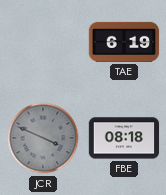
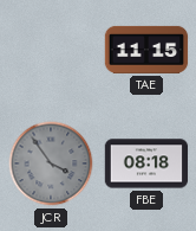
TAE: 6:19 -> 11:15
JCR: 3:49 -> 3:54
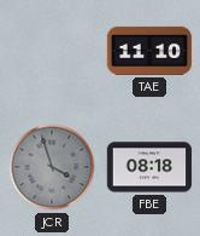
TAE: 11:15 -> 11:10
JCR: 3:54 -> 3:57
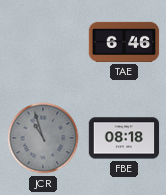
TAE: 11:10 -> 6:46
JCR: 3:57 -> 10:57
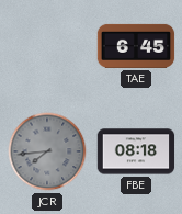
TAE: 6:46 -> 6:45
JCR: 10:57 -> 7:44
